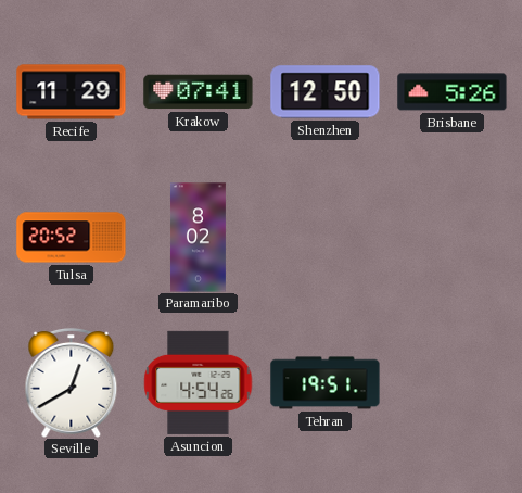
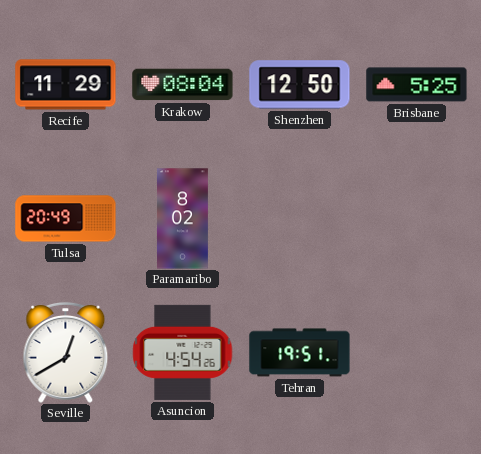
Krakow: 07:41 -> 08:04
Brisbane: 5:26 -> 5:25
Tulsa: 20:52 -> 20:49
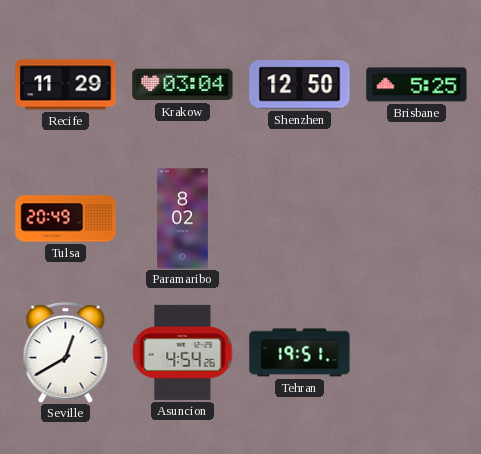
Krakow: 08:04 -> 03:04
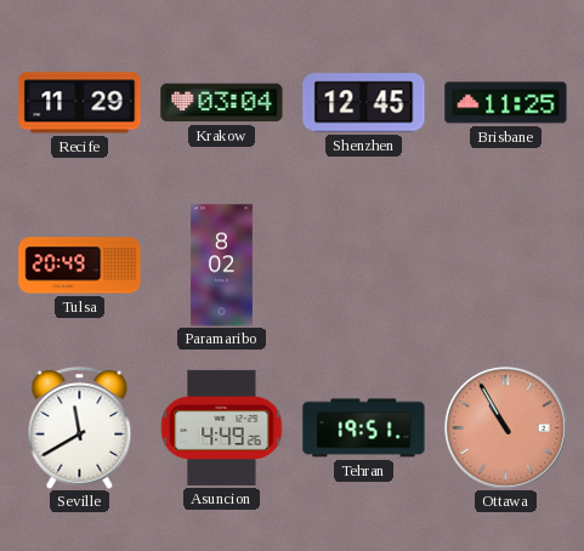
Shenzhen: 12:50 -> 12:45
Brisbane: 5:25 -> 11:25
Seville: 12:40 -> 11:40
Asuncion: 4:54 -> 4:49
Ottawa: none -> 10:55
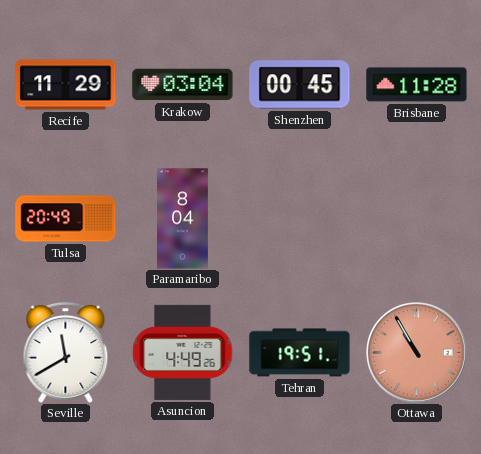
Shenzhen: 12:45 -> 00:45
Brisbane: 11:25 -> 11:28
Paramaribo: 8:02 -> 8:04
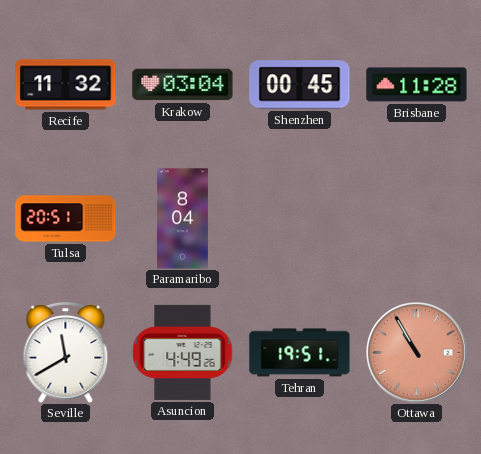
Recife: 11:29 -> 11:32
Tulsa: 20:49 -> 20:51
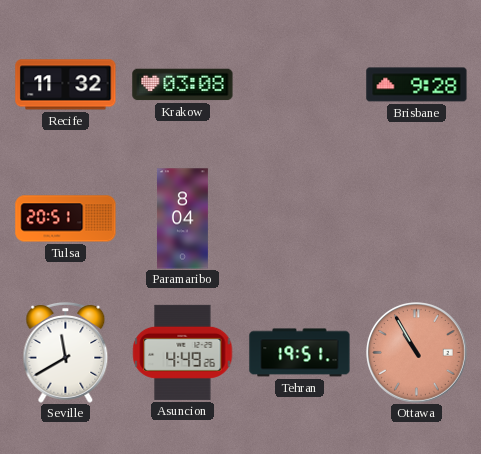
Krakow: 03:04 -> 03:08
Shenzhen: 00:45 -> none
Brisbane: 11:28 -> 9:28
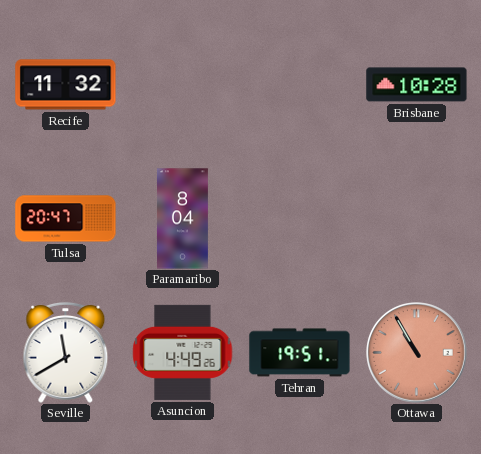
Krakow: 03:08 -> none
Brisbane: 9:28 -> 10:28
Tulsa: 20:51 -> 20:47
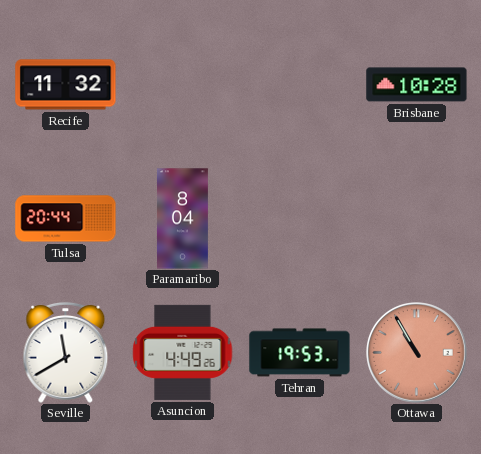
Tulsa: 20:47 -> 20:44
Tehran: 19:51 -> 19:53
